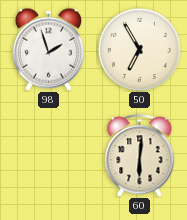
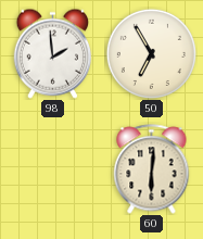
98: 1:57 -> 1:59
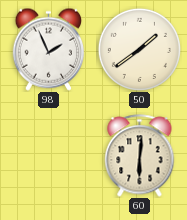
98: 1:59 -> 1:56
50: 6:55 -> 1:39
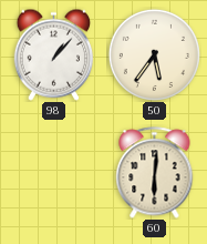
98: 1:56 -> 1:07
50: 1:39 -> 5:36
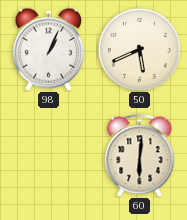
98: 1:07 -> 1:04
50: 5:36 -> 5:41
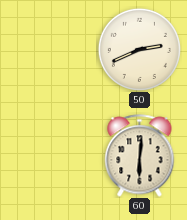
98: 1:04 -> none
50: 5:41 -> 2:41
